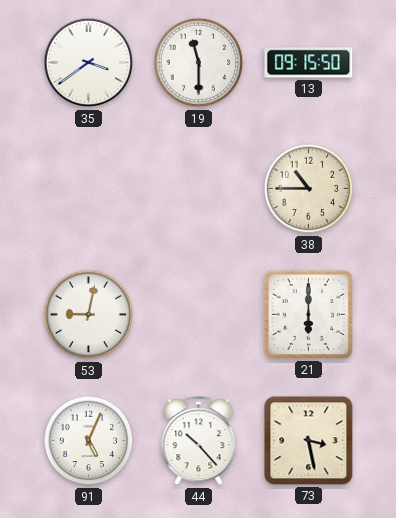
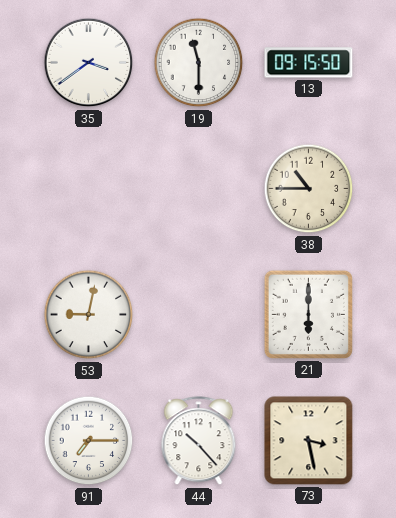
91: 5:04 -> 7:15
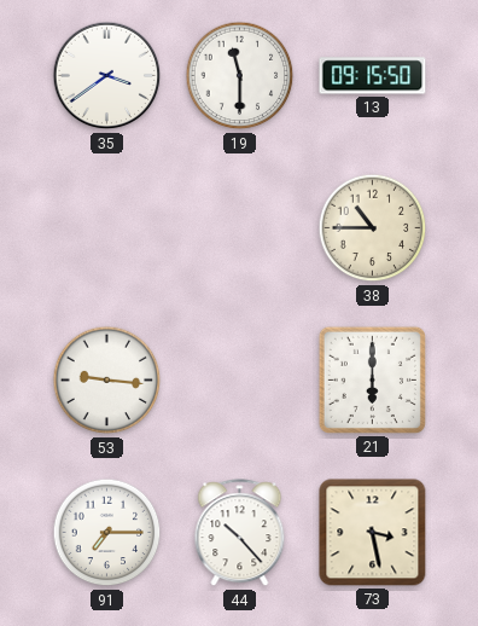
53: 9:02 -> 9:16
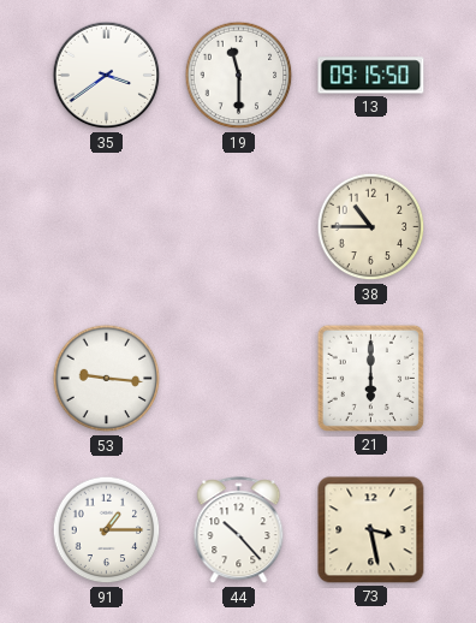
91: 7:15 -> 1:15
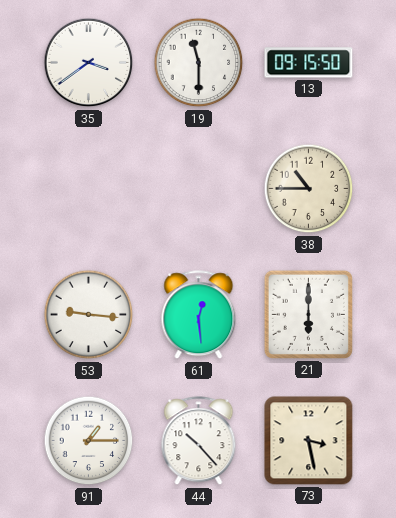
61: none -> 12:29
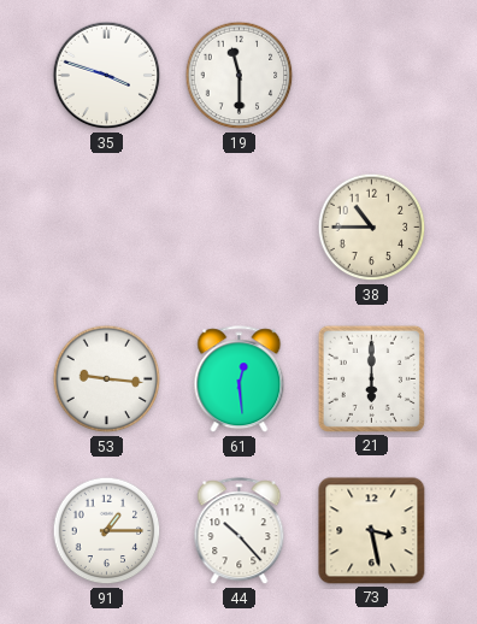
35: 3:39 -> 3:48
13: 09:15 -> none
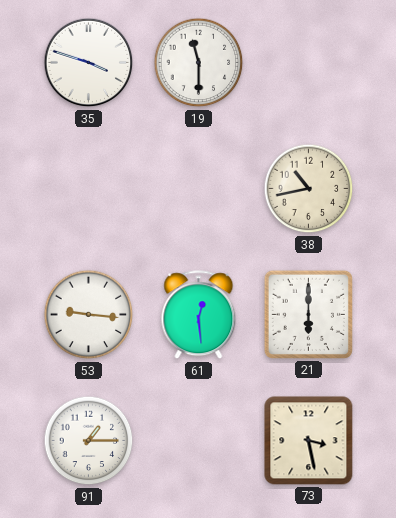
38: 10:45 -> 10:43
44: 10:23 -> none
